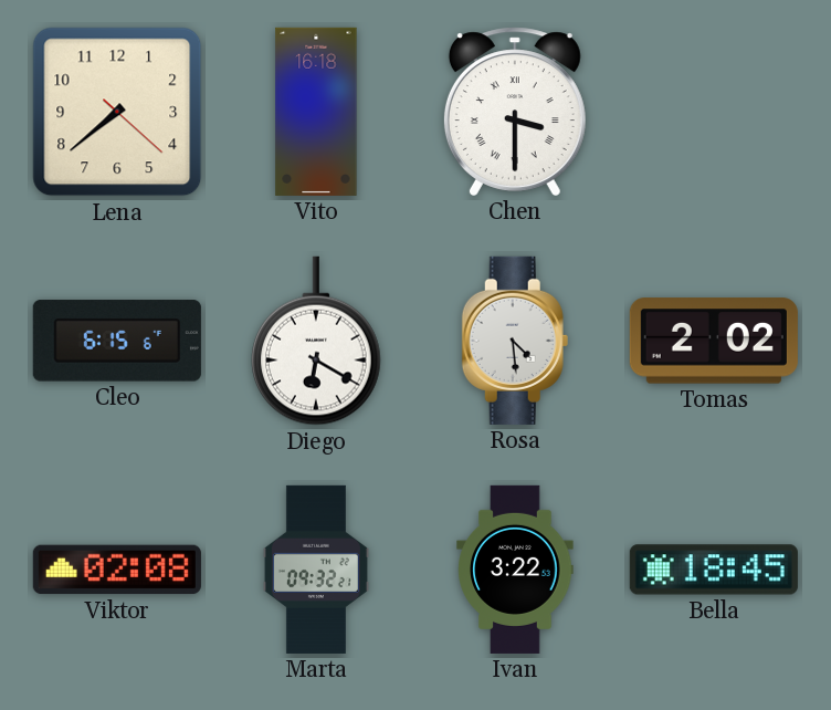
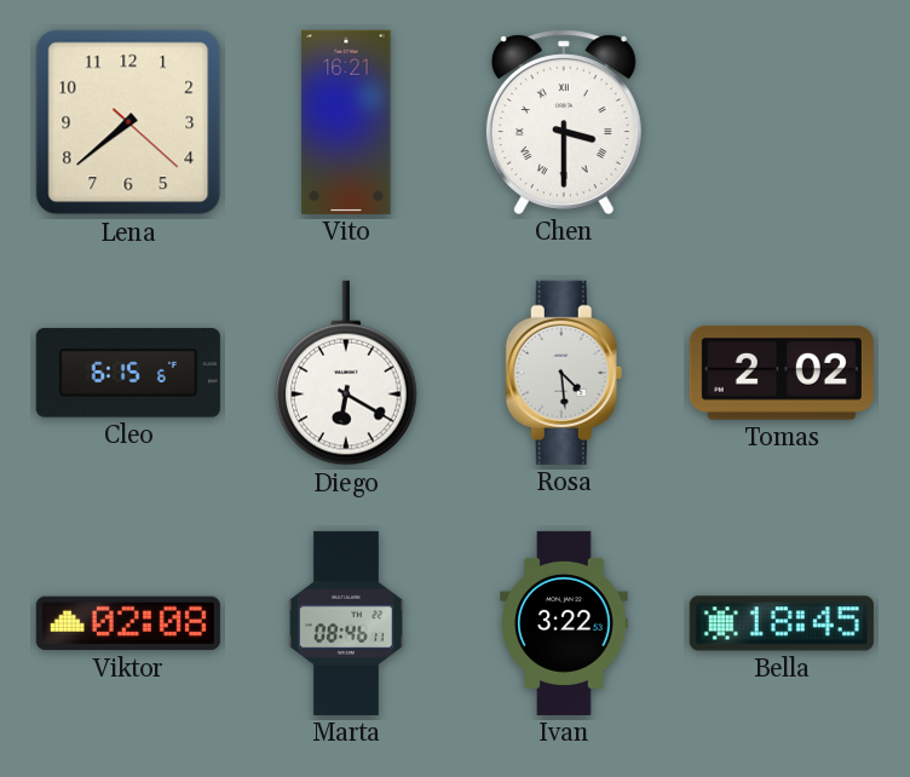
Vito: 16:18 -> 16:21
Marta: 09:32 -> 08:46
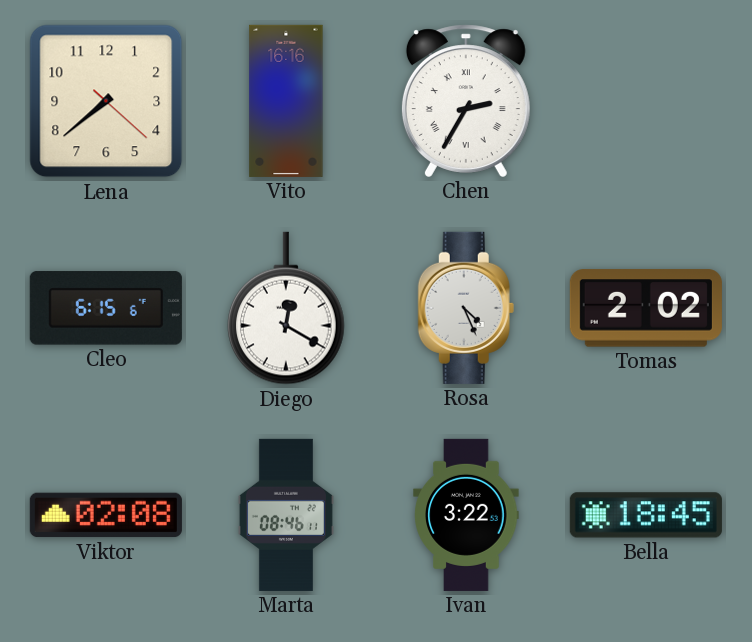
Vito: 16:21 -> 16:16
Chen: 3:30 -> 2:35
Diego: 6:20 -> 12:20
Rosa: 4:29 -> 4:26
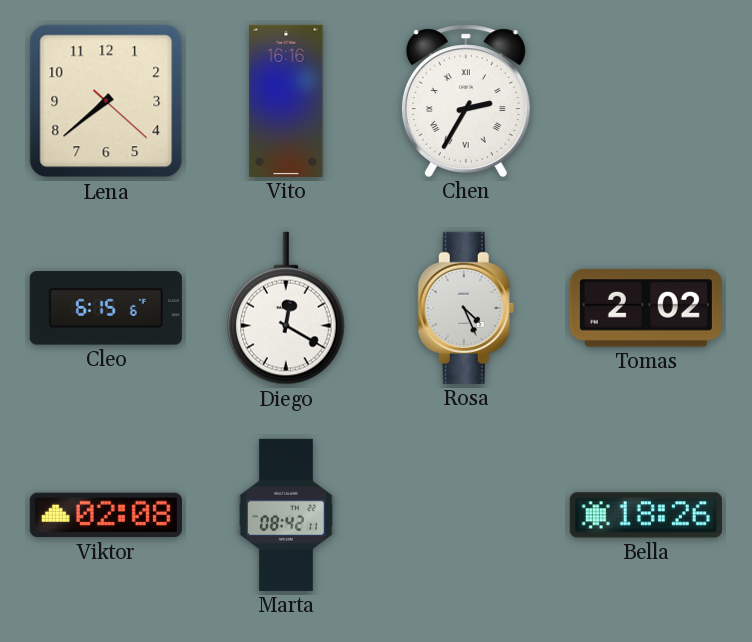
Marta: 08:46 -> 08:42
Ivan: 3:22 -> none
Bella: 18:45 -> 18:26
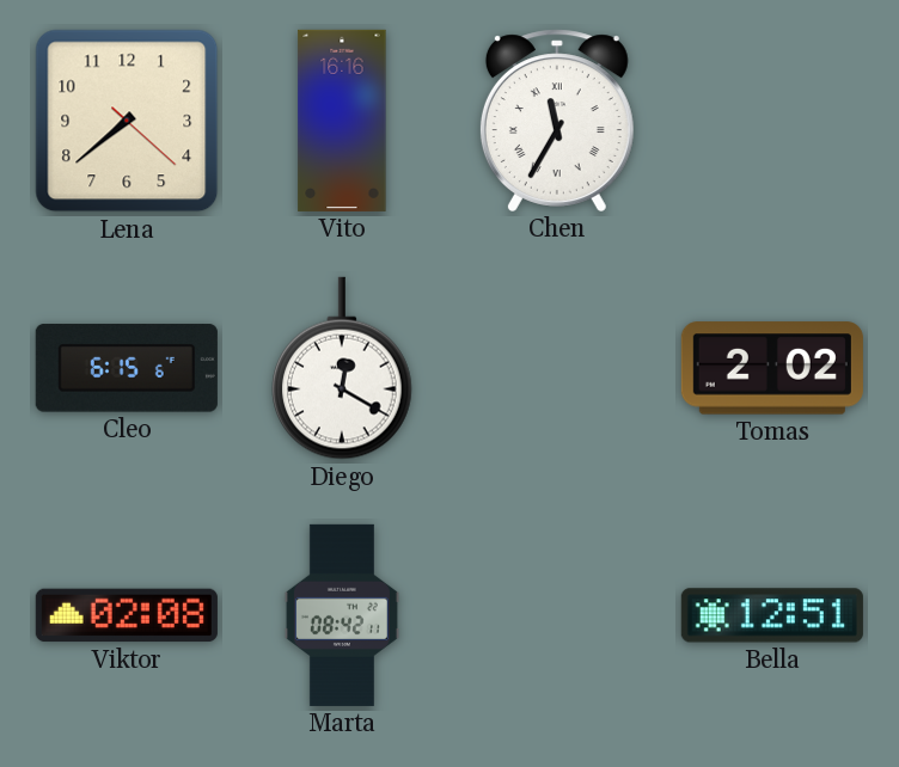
Chen: 2:35 -> 11:35
Rosa: 4:26 -> none
Bella: 18:26 -> 12:51
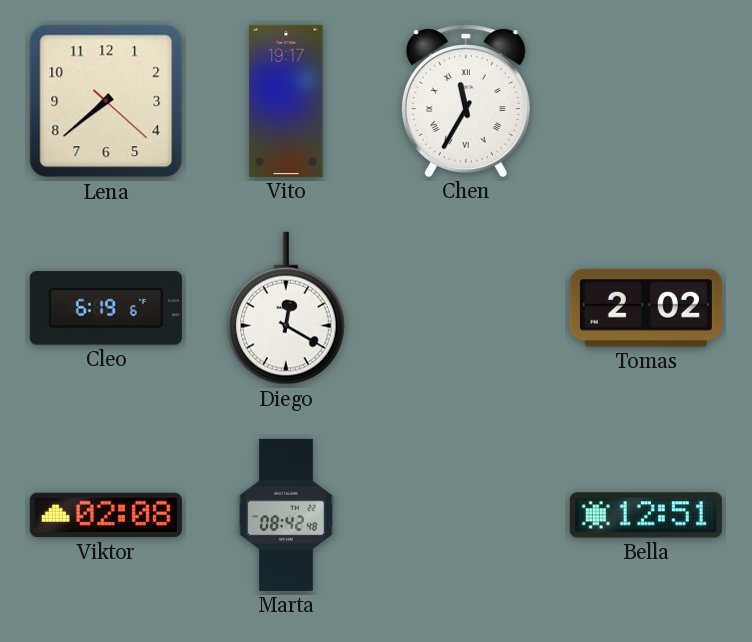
Vito: 16:16 -> 19:17
Cleo: 6:15 -> 6:19
Marta: 08:42:11 -> 08:42:48
